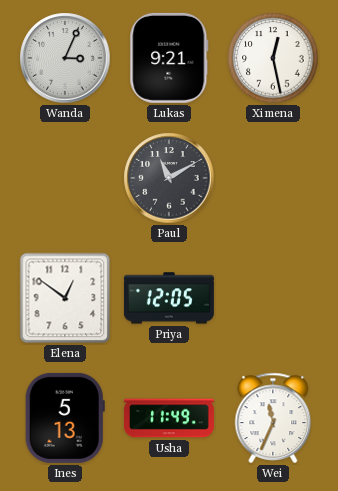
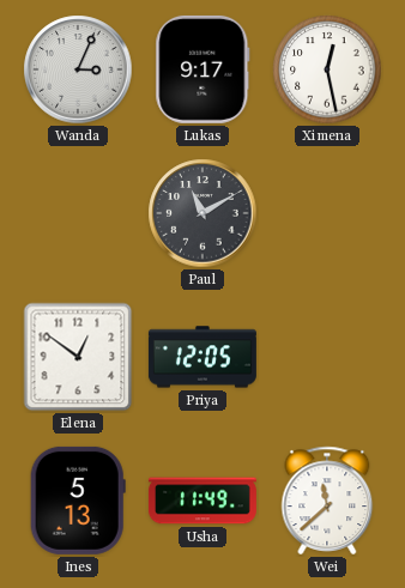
Lukas: 9:21 -> 9:17
Wei: 11:34 -> 11:38
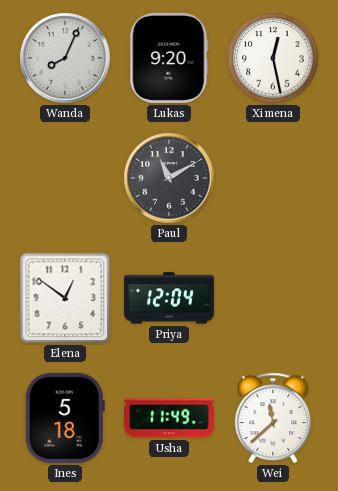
Wanda: 3:04 -> 8:04
Lukas: 9:17 -> 9:20
Priya: 12:05 -> 12:04
Ines: 5:13 -> 5:18
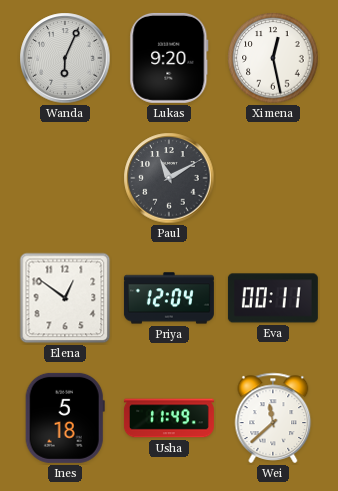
Wanda: 8:04 -> 6:04
Eva: none -> 00:11
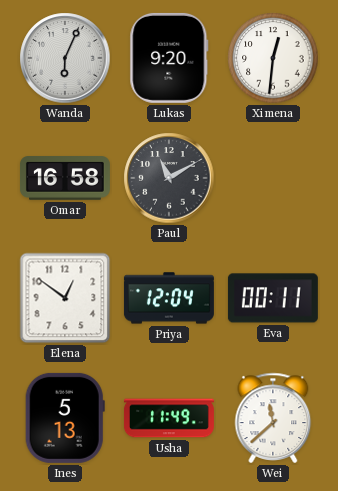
Ximena: 12:28 -> 12:31
Omar: none -> 16:58
Ines: 5:18 -> 5:13
